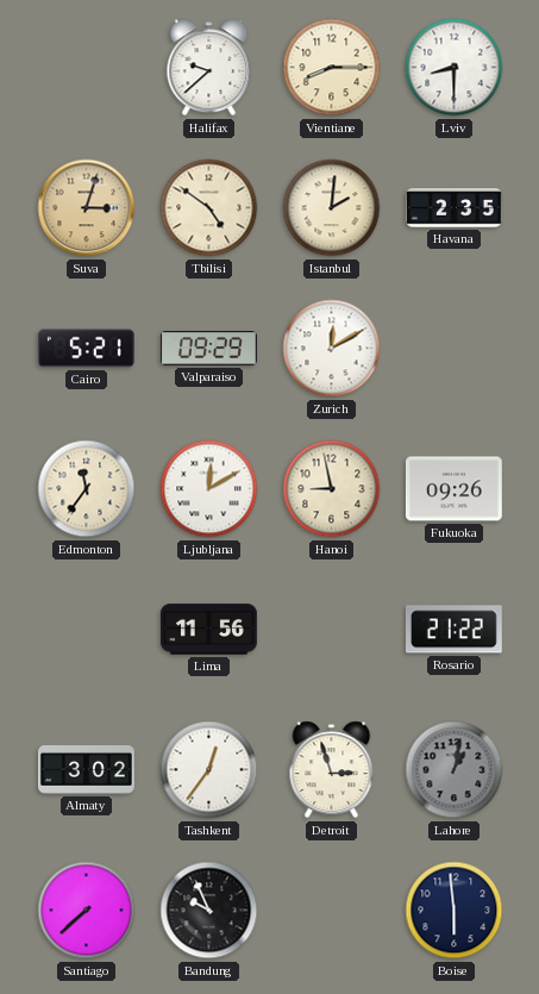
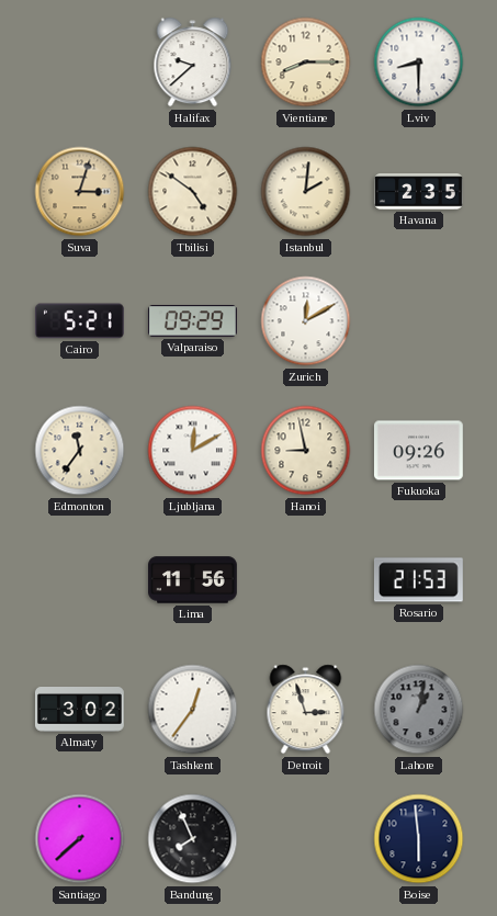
Rosario: 21:22 -> 21:53
Bandung: 9:56 -> 7:56
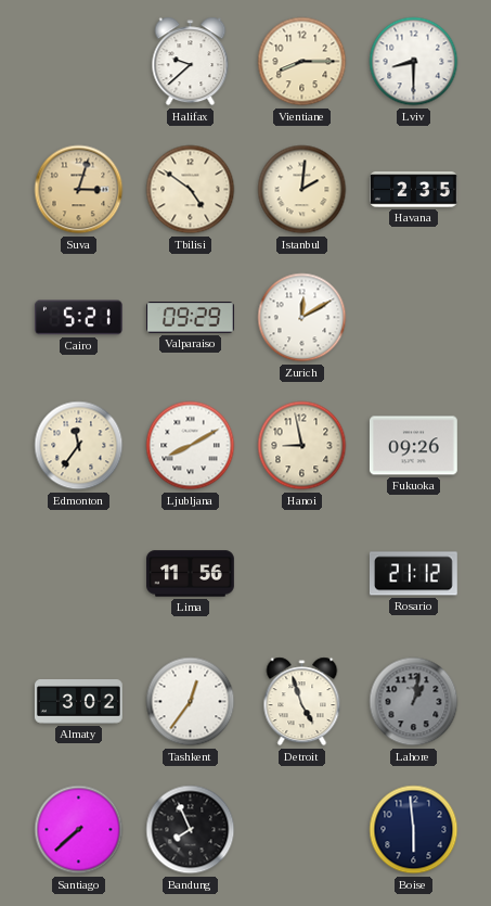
Ljubljana: 12:10 -> 8:10
Rosario: 21:53 -> 21:12
Detroit: 2:57 -> 4:57
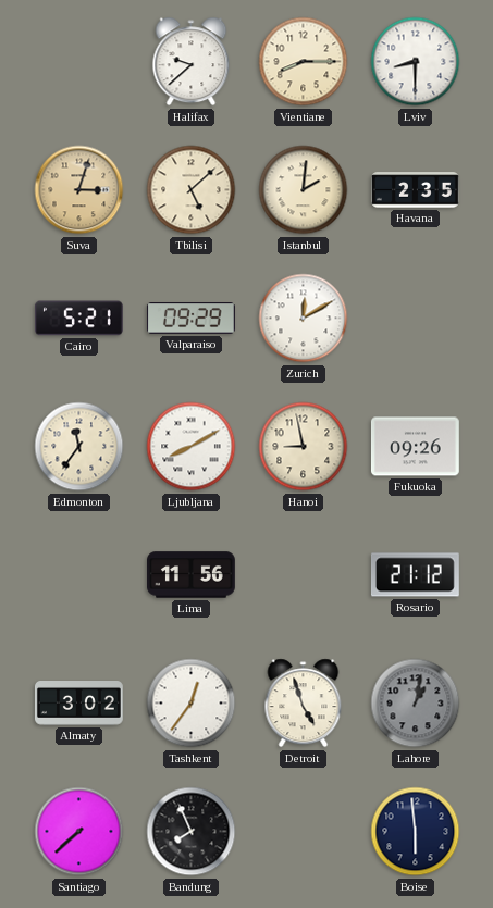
Tbilisi: 4:51 -> 5:08
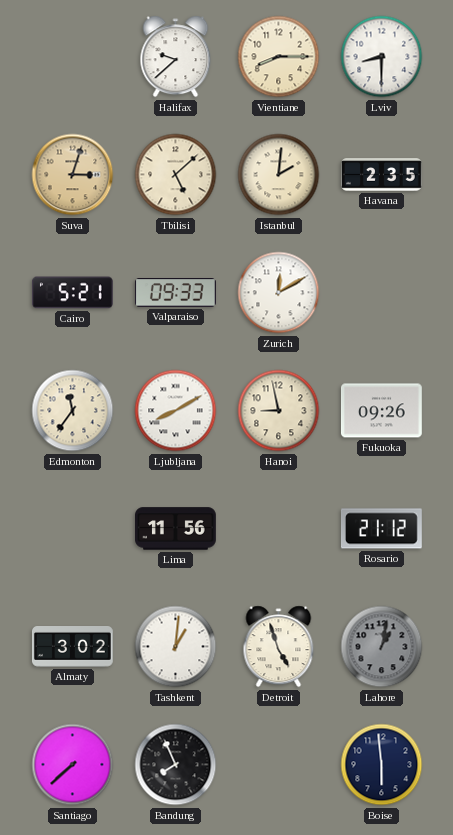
Valparaiso: 09:29 -> 09:33
Tashkent: 12:36 -> 1:01
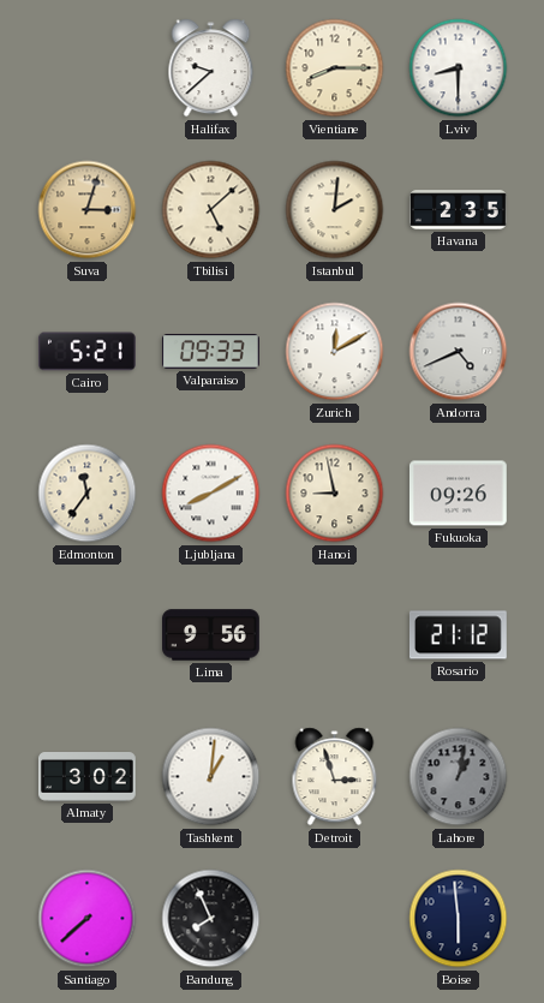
Andorra: none -> 4:41
Lima: 11:56 -> 9:56
Detroit: 4:57 -> 2:57
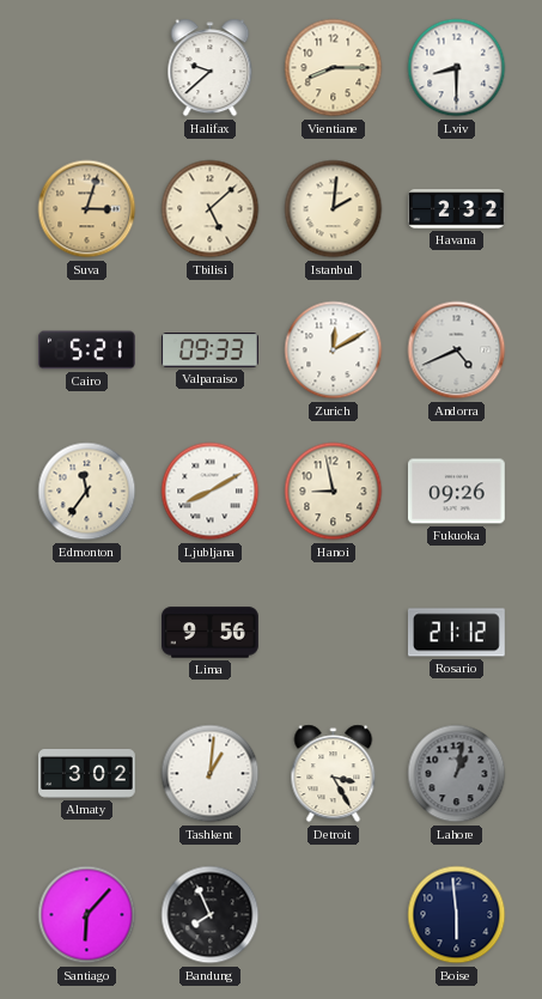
Havana: 2:35 -> 2:32
Detroit: 2:57 -> 3:25
Santiago: 7:38 -> 6:07
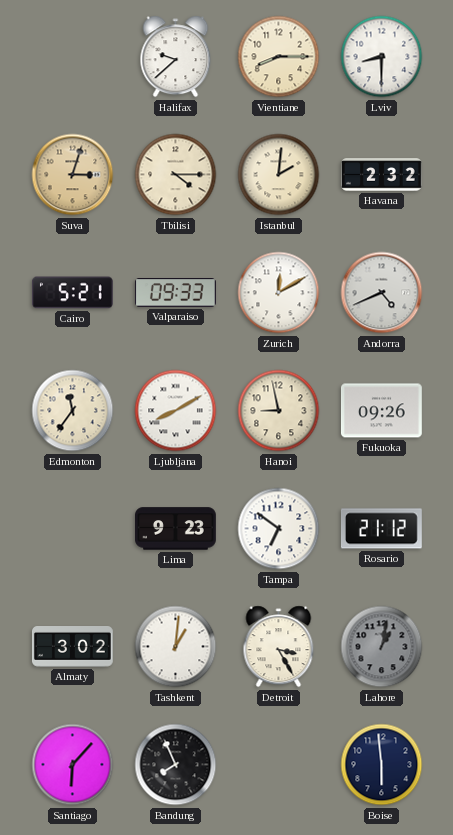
Tbilisi: 5:08 -> 4:15
Lima: 9:56 -> 9:23
Tampa: none -> 6:51
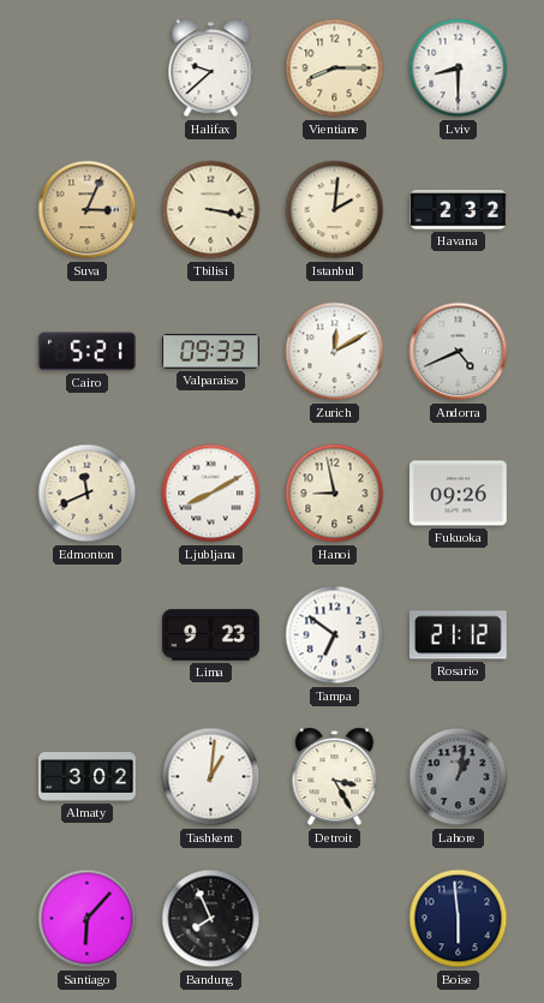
Suva: 3:03 -> 3:04
Tbilisi: 4:15 -> 3:17
Edmonton: 11:36 -> 11:41
